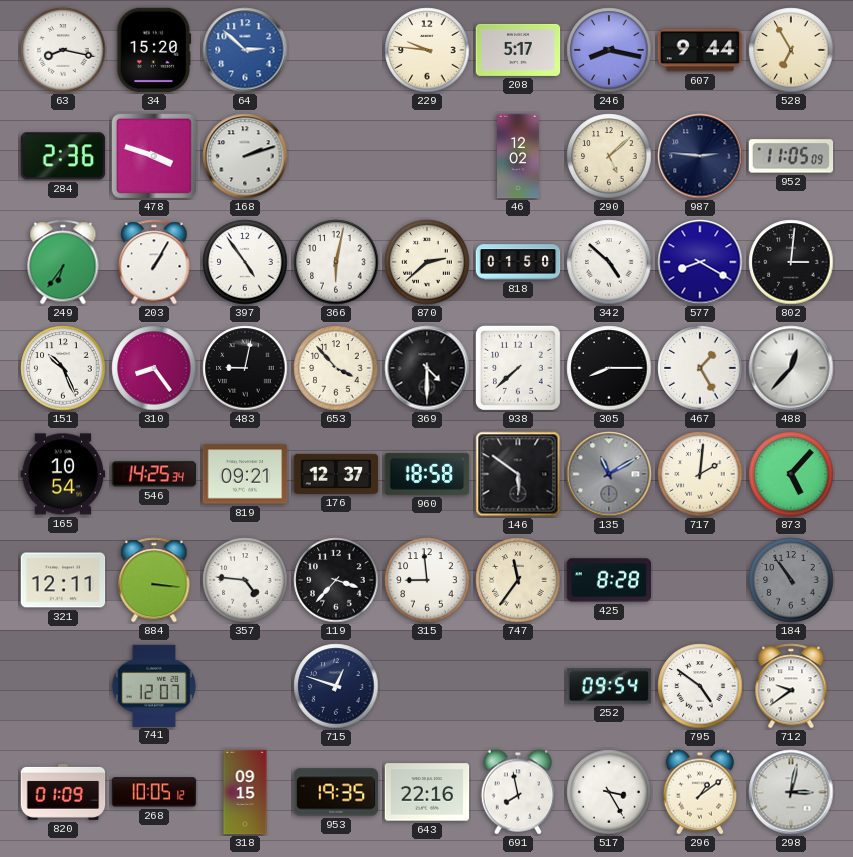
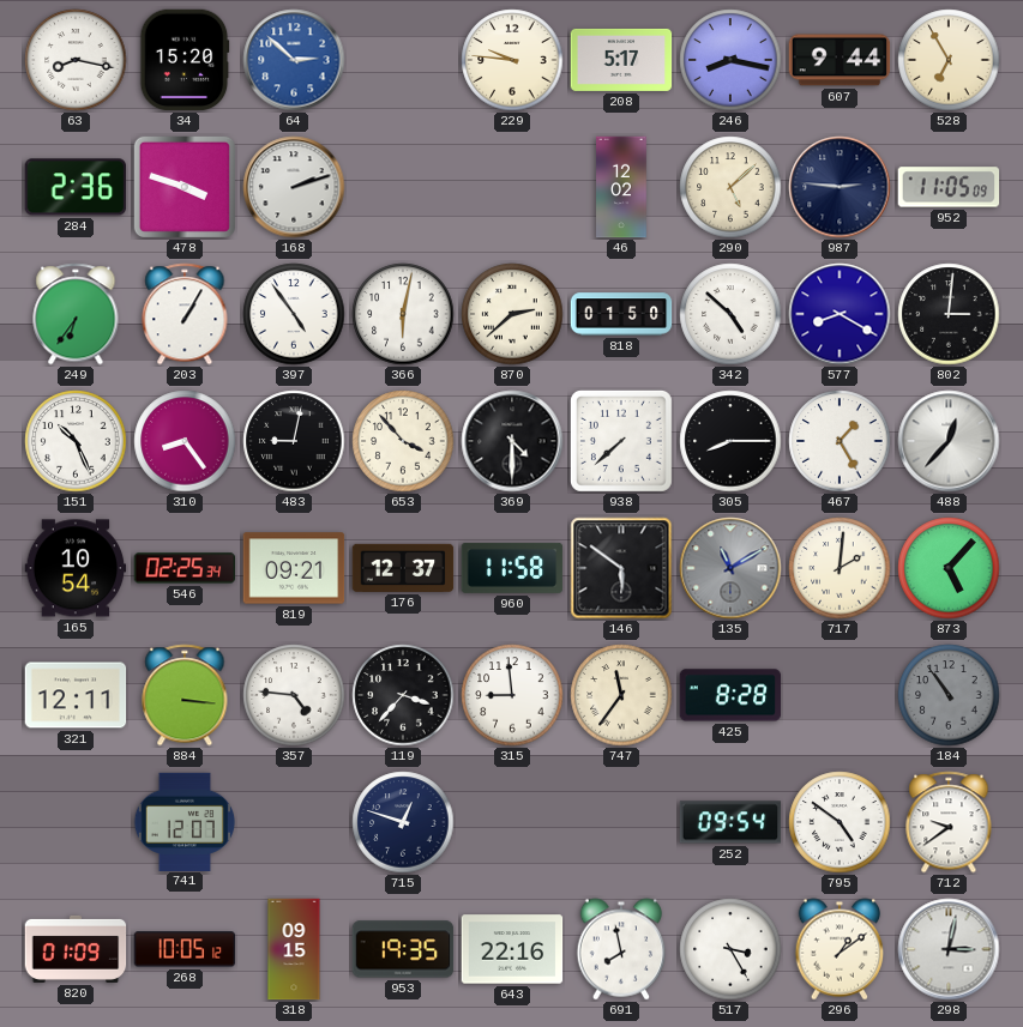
546: 14:25 -> 02:25
960: 18:58 -> 11:58
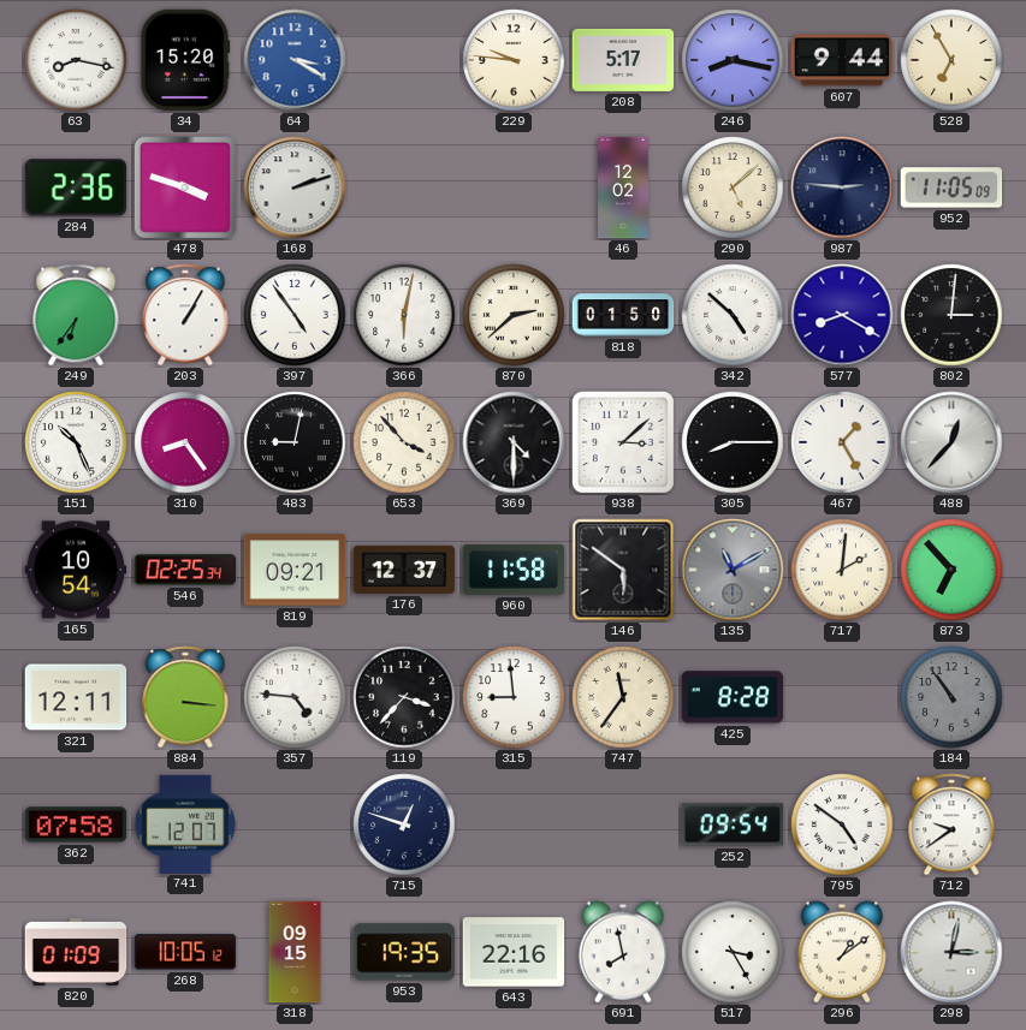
64: 2:52 -> 3:20
938: 7:38 -> 3:08
873: 5:07 -> 6:53
362: none -> 07:58
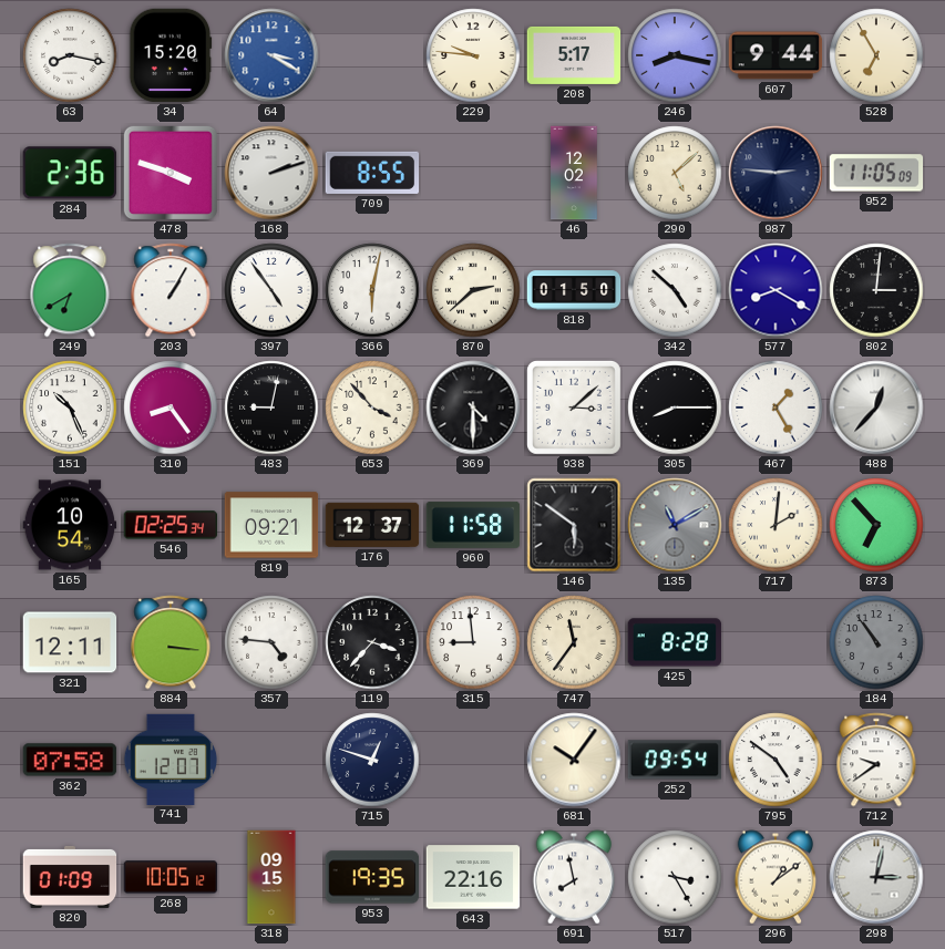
709: none -> 8:55
249: 6:36 -> 6:40
681: none -> 10:06
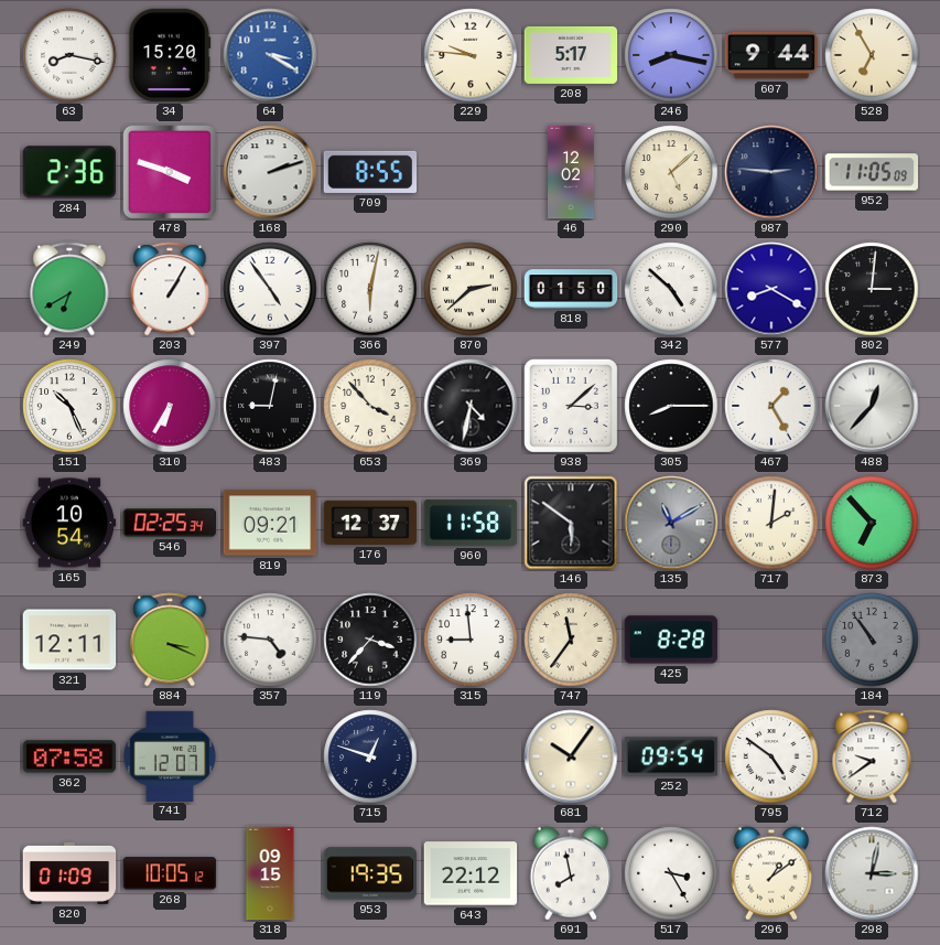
310: 8:24 -> 6:35
369: 4:30 -> 4:32
884: 3:16 -> 3:19
643: 22:16 -> 22:12
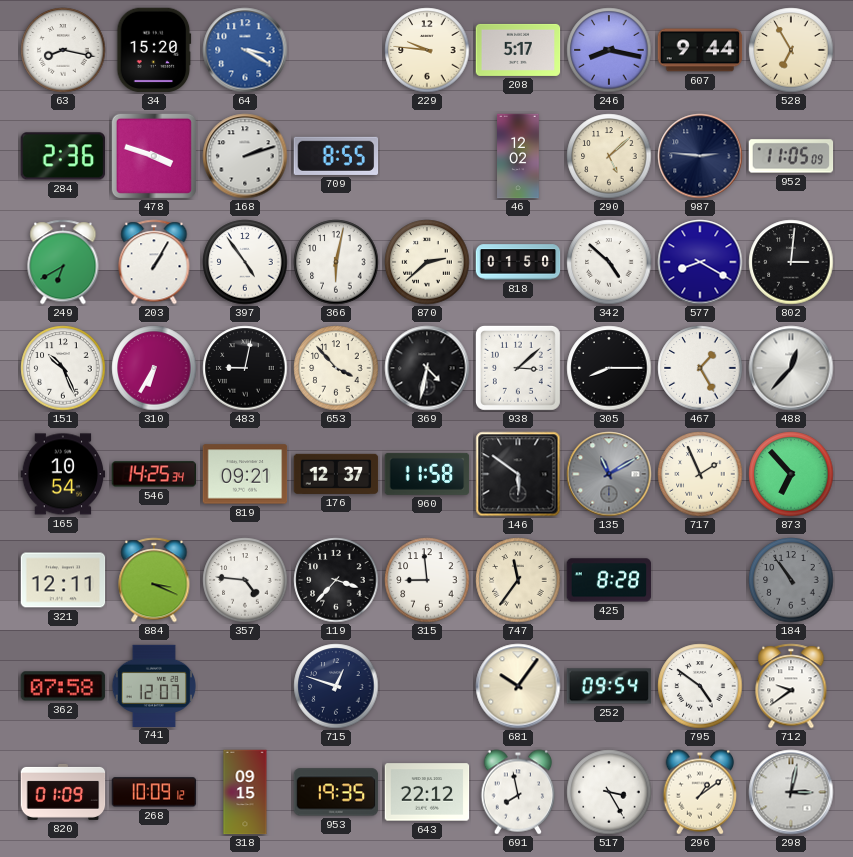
546: 02:25 -> 14:25
717: 2:01 -> 1:56
268: 10:05 -> 10:09
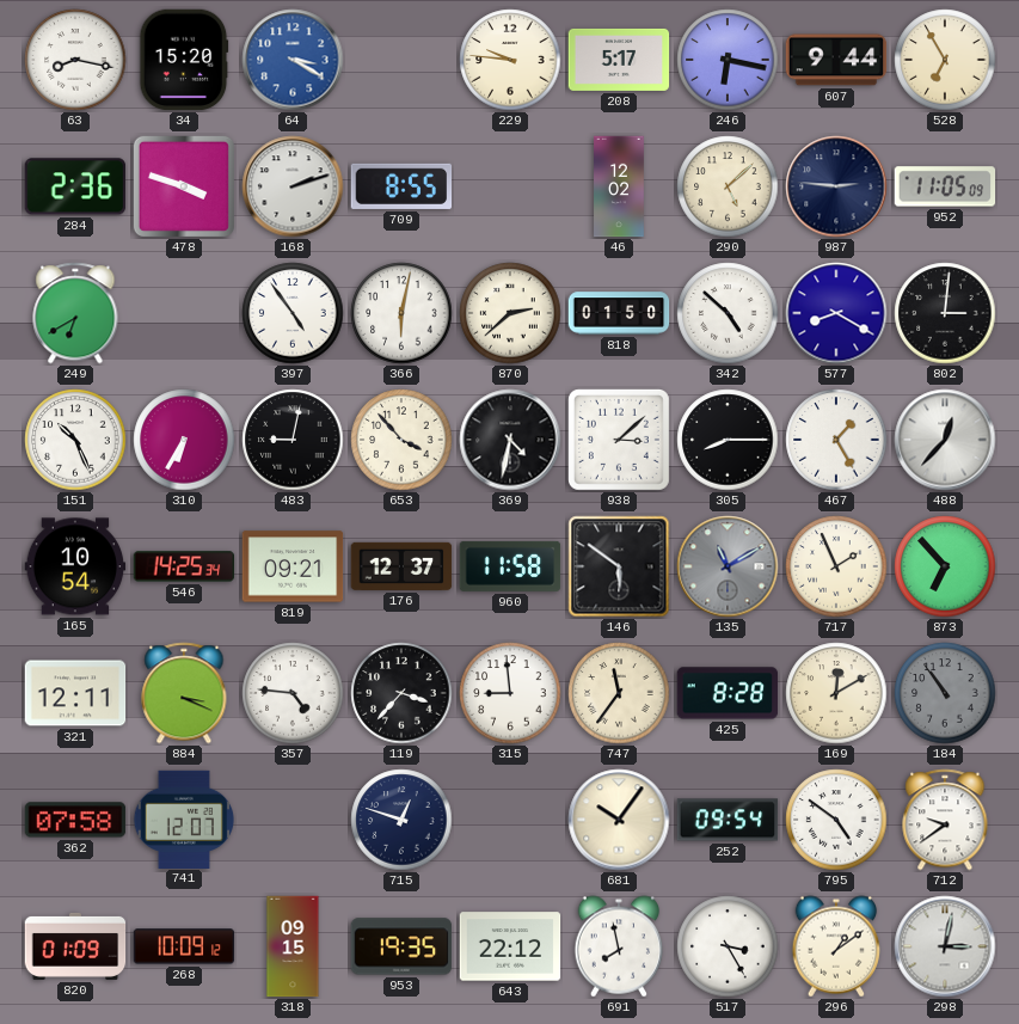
246: 8:17 -> 6:17
203: 1:05 -> none
169: none -> 12:10
